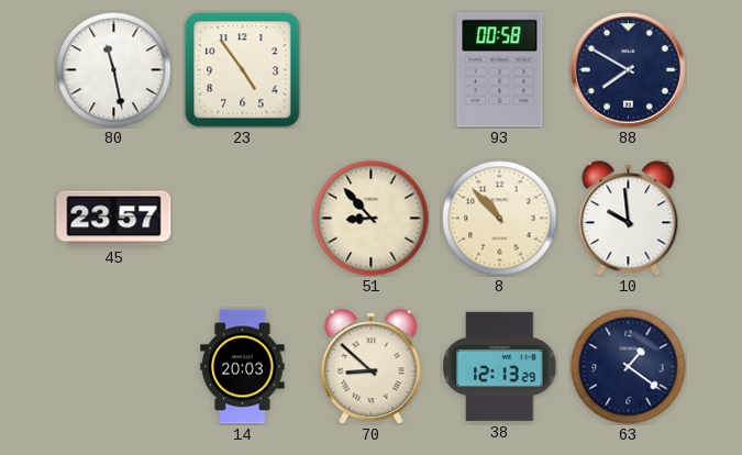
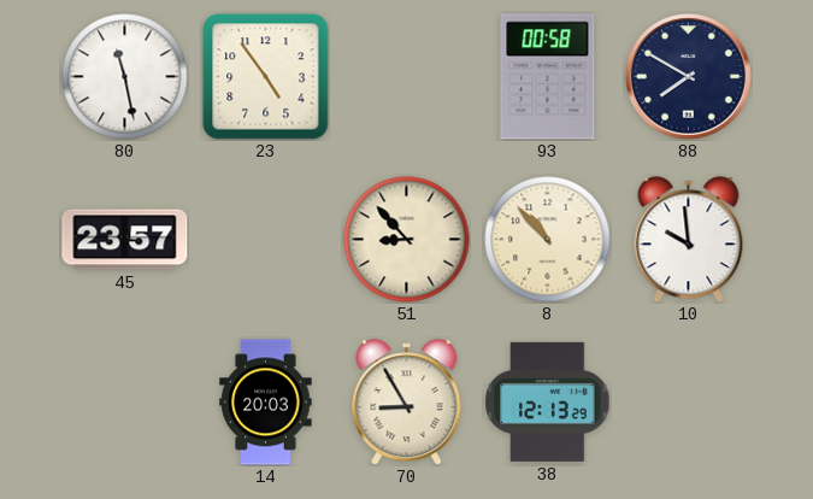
70: 8:52 -> 8:55
63: 1:21 -> none
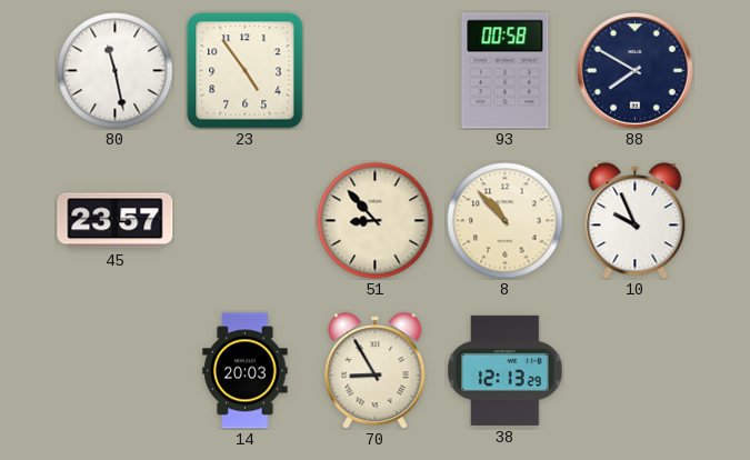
10: 9:59 -> 9:56
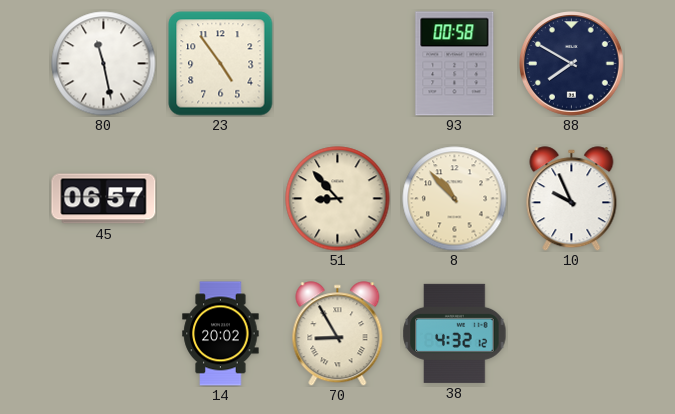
45: 23:57 -> 06:57
14: 20:03 -> 20:02
38: 12:13 -> 4:32
